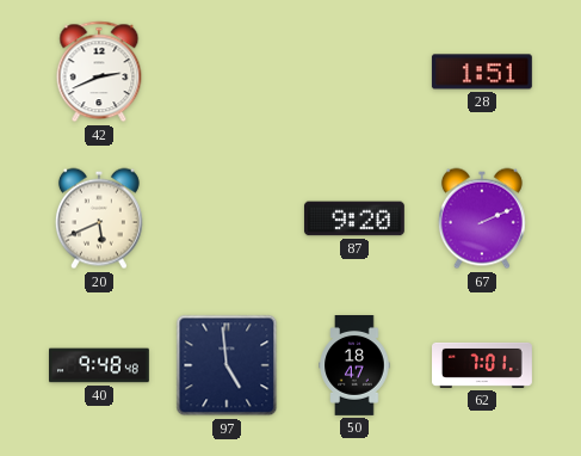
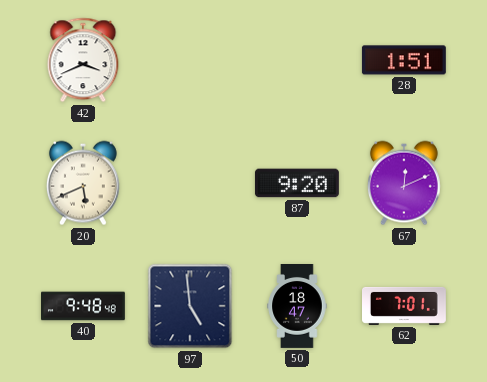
42: 2:41 -> 3:41
67: 2:11 -> 12:11
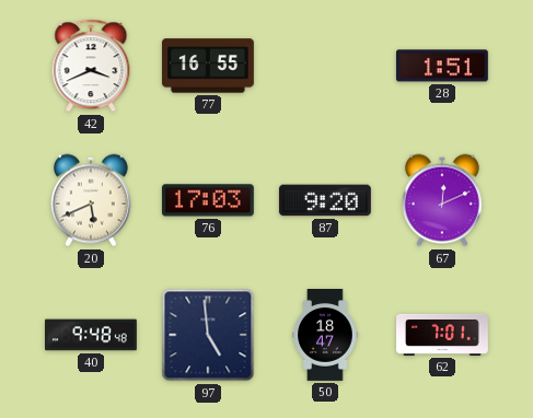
77: none -> 16:55
76: none -> 17:03
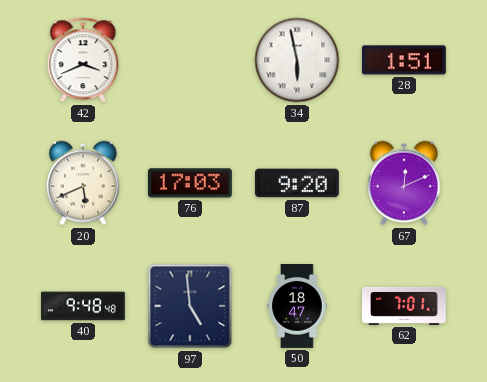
77: 16:55 -> none
34: none -> 5:58
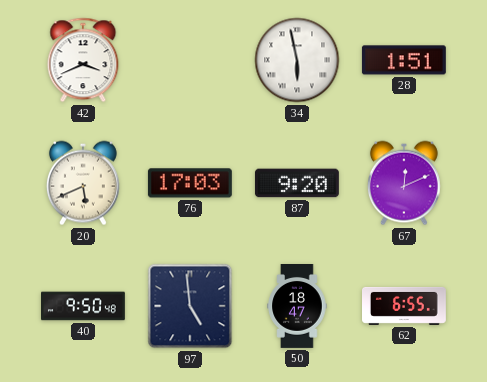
40: 9:48 -> 9:50
62: 7:01 -> 6:55
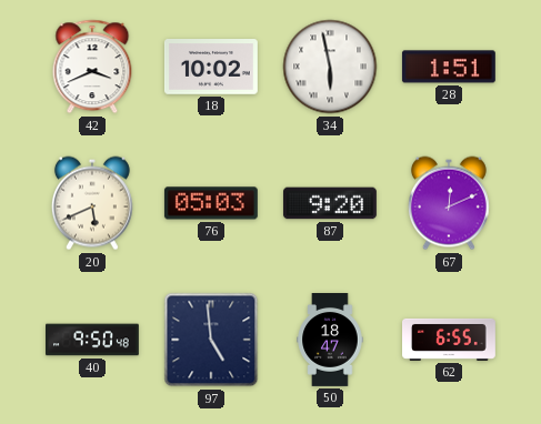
18: none -> 10:02
76: 17:03 -> 05:03
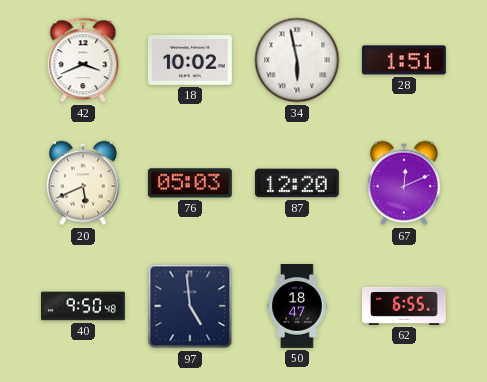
87: 9:20 -> 12:20
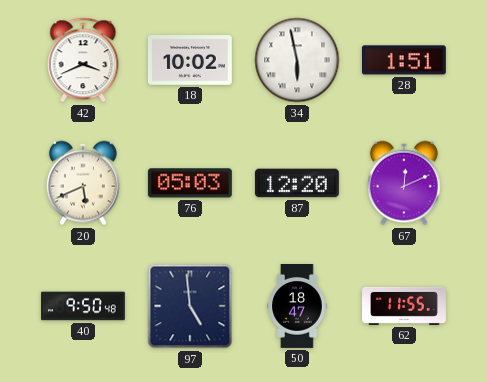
62: 6:55 -> 11:55
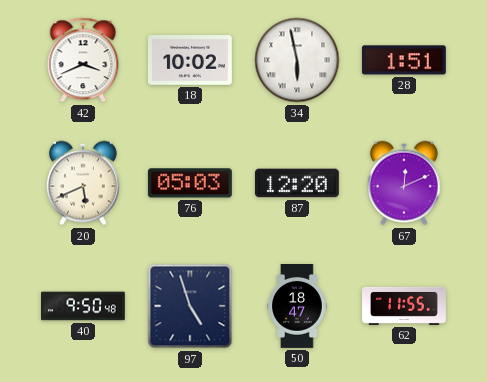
97: 4:59 -> 4:57
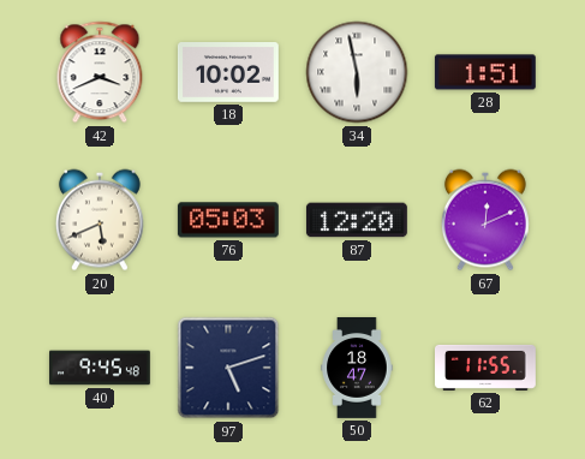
40: 9:50 -> 9:45
97: 4:57 -> 5:12
